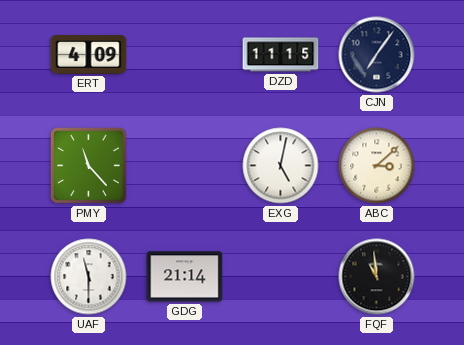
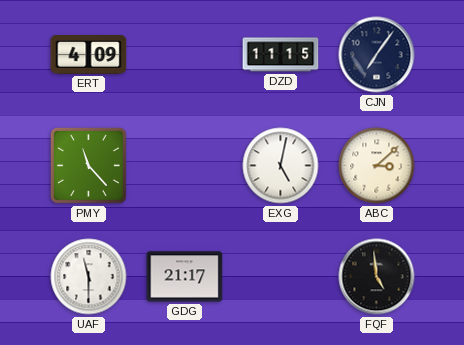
GDG: 21:14 -> 21:17
FQF: 10:59 -> 4:59
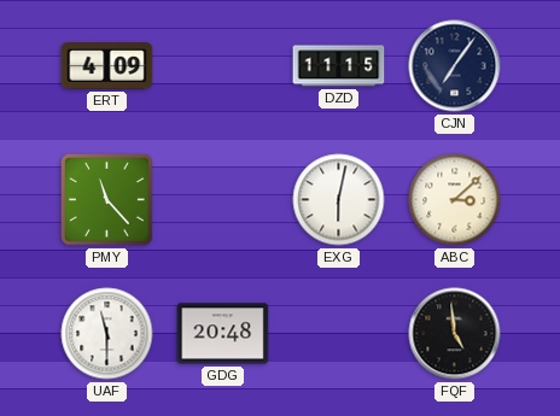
EXG: 5:02 -> 6:02
GDG: 21:17 -> 20:48
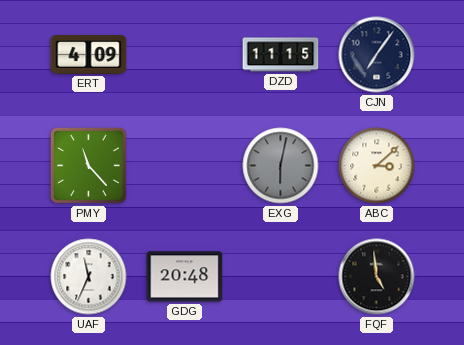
EXG dial: white -> grey
UAF: 11:30 -> 11:34
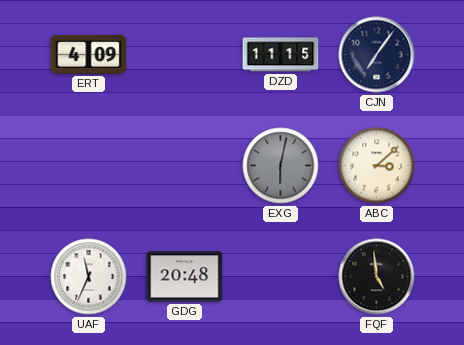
PMY: 11:23 -> none
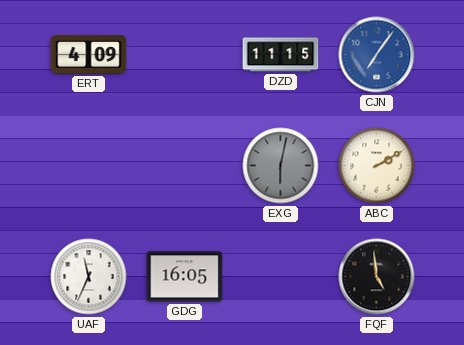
CJN dial: navy -> blue
ABC: 3:08 -> 2:10
GDG: 20:48 -> 16:05
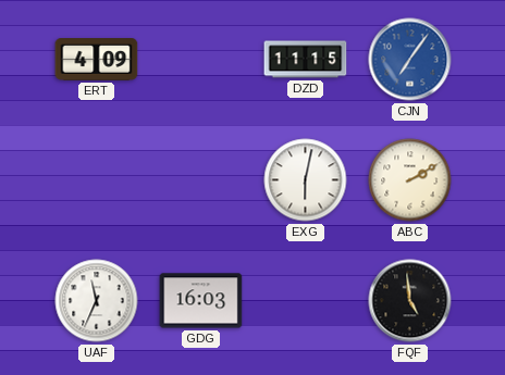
EXG dial: grey -> white
GDG: 16:05 -> 16:03
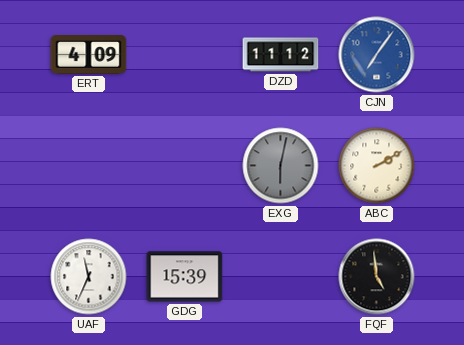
DZD: 11:15 -> 11:12
EXG dial: white -> grey
GDG: 16:03 -> 15:39
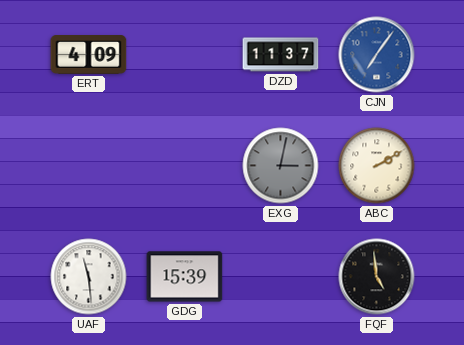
DZD: 11:12 -> 11:37
EXG: 6:02 -> 3:02
UAF: 11:34 -> 11:29
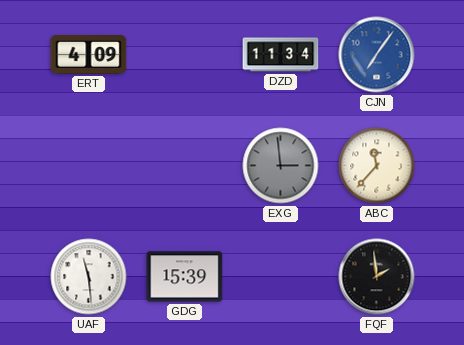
DZD: 11:37 -> 11:34
EXG: 3:02 -> 2:59
ABC: 2:10 -> 11:37
FQF: 4:59 -> 1:59
